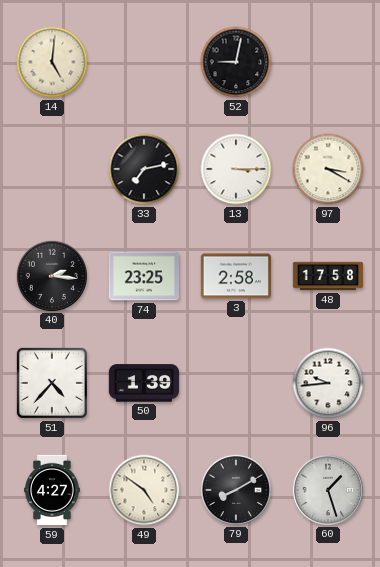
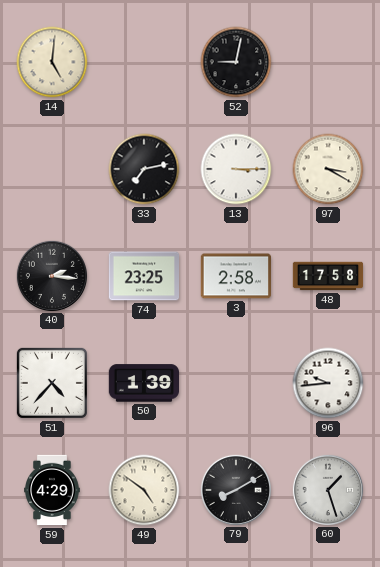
59: 4:27 -> 4:29
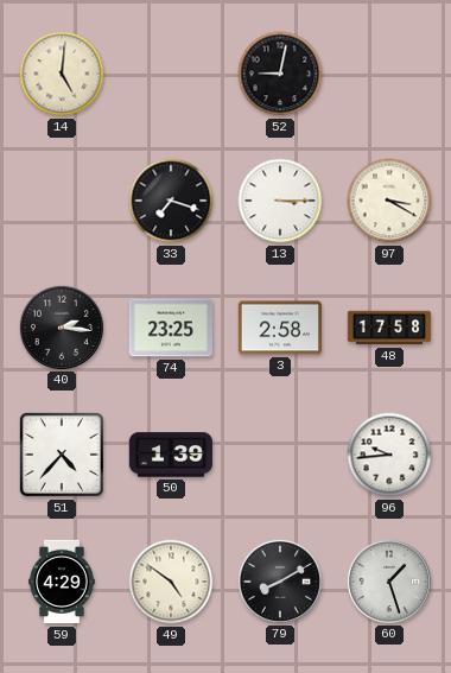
33: 7:13 -> 7:18
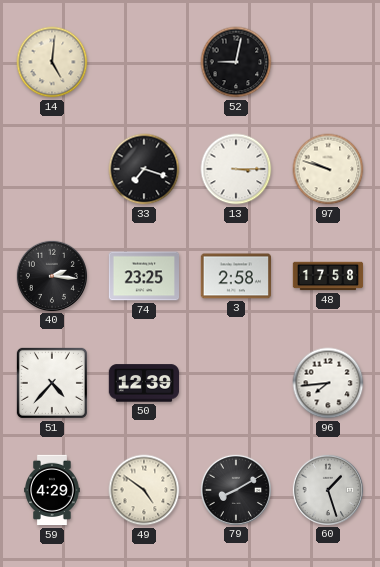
97: 3:20 -> 9:48
50: 1:39 -> 12:39
96: 9:44 -> 7:44
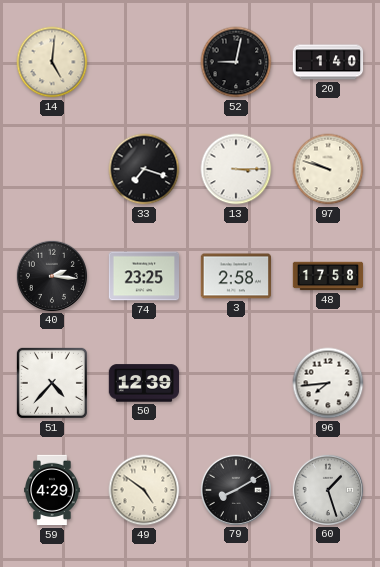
20: none -> 1:40
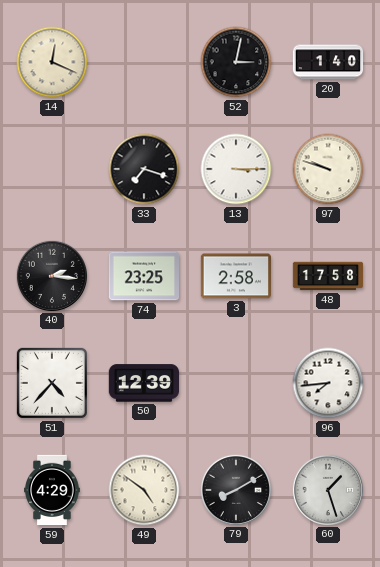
14: 5:01 -> 12:19
52: 9:02 -> 3:02
